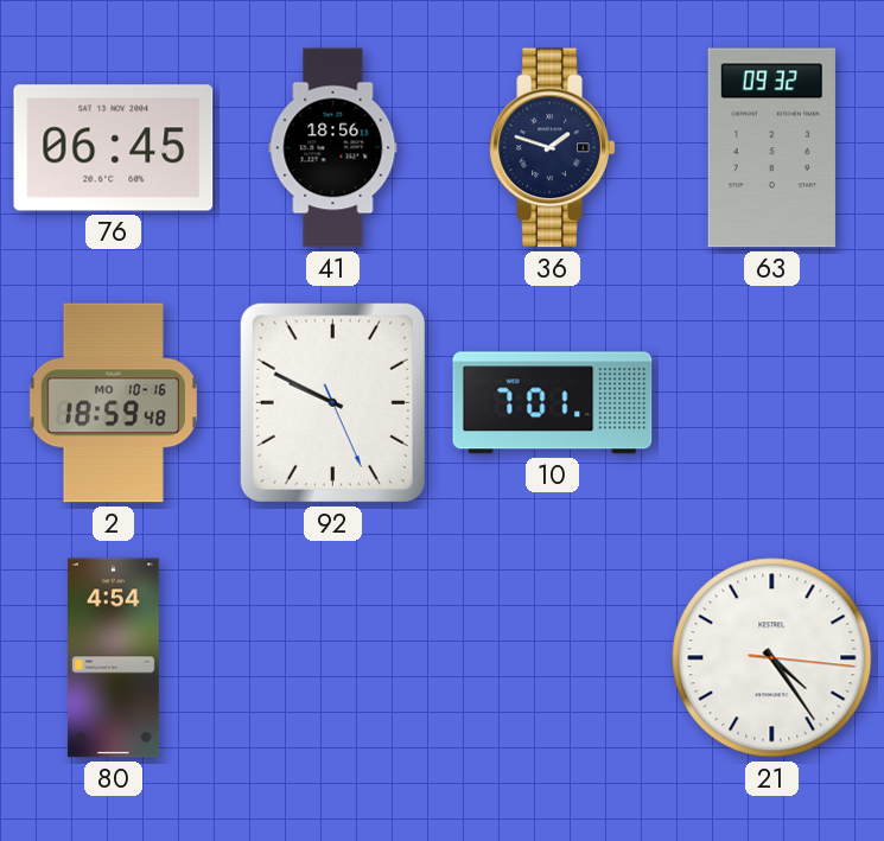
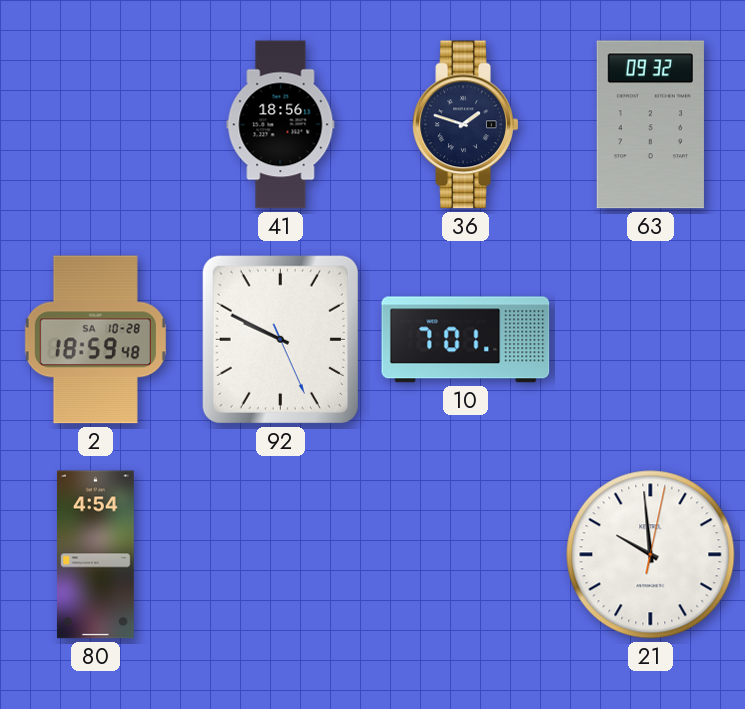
76: 06:45 -> none
2 date: MO 10-16 -> SA 10-28
21: 4:24 -> 9:59
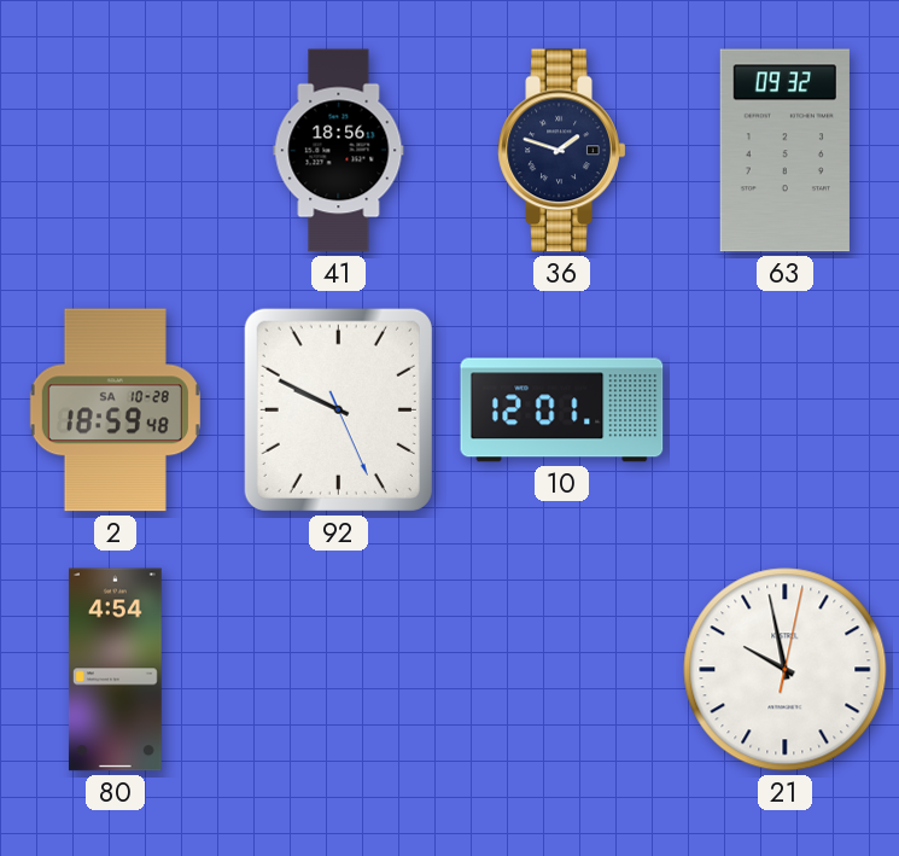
10: 7:01 -> 12:01
21: 9:59 -> 9:58
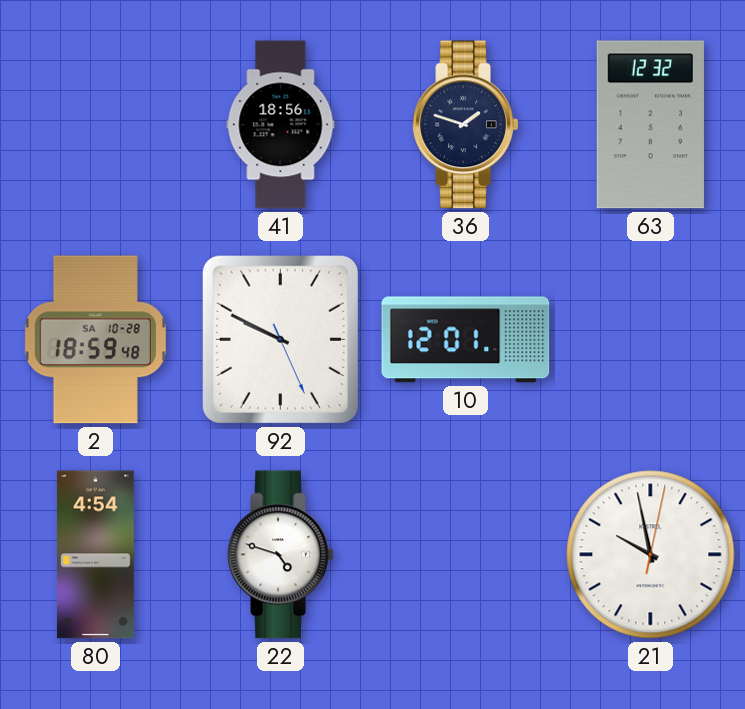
63: 09:32 -> 12:32
22: none -> 4:48
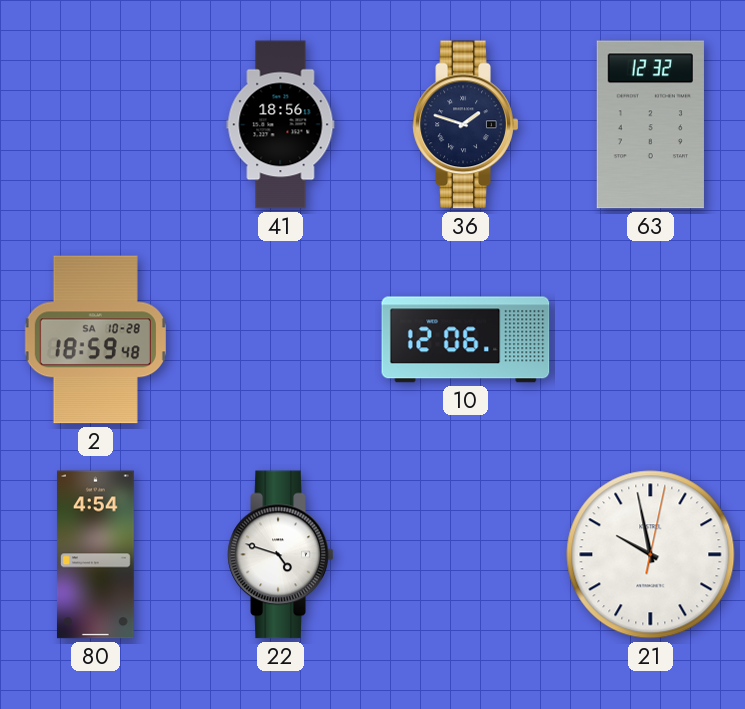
92: 9:49 -> none
10: 12:01 -> 12:06
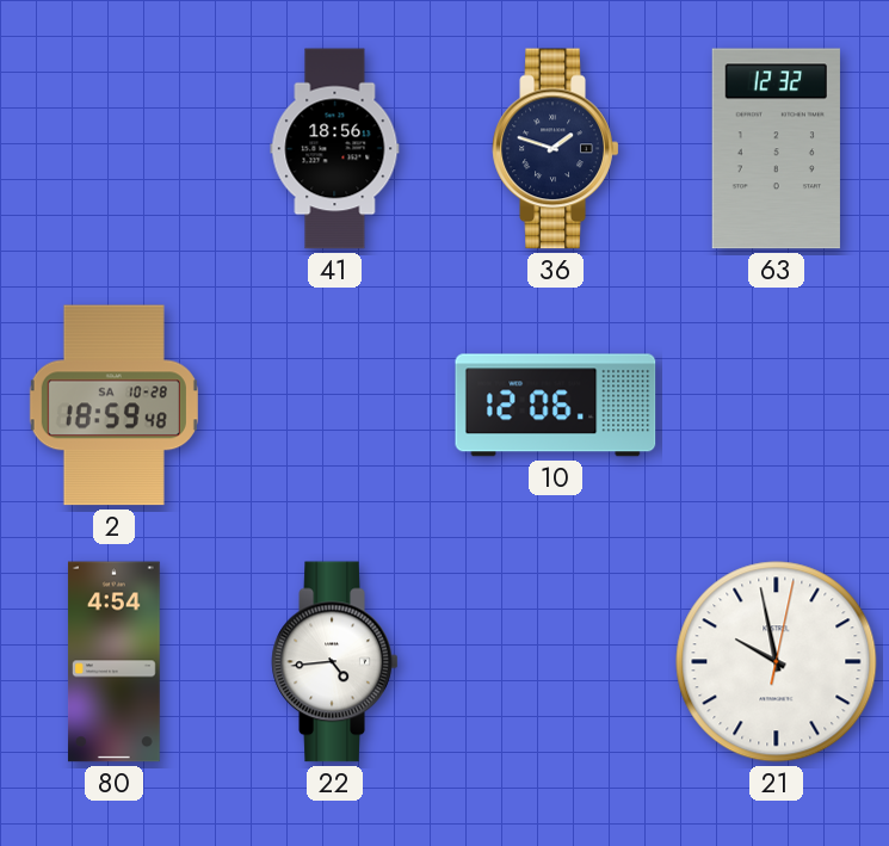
22: 4:48 -> 4:44
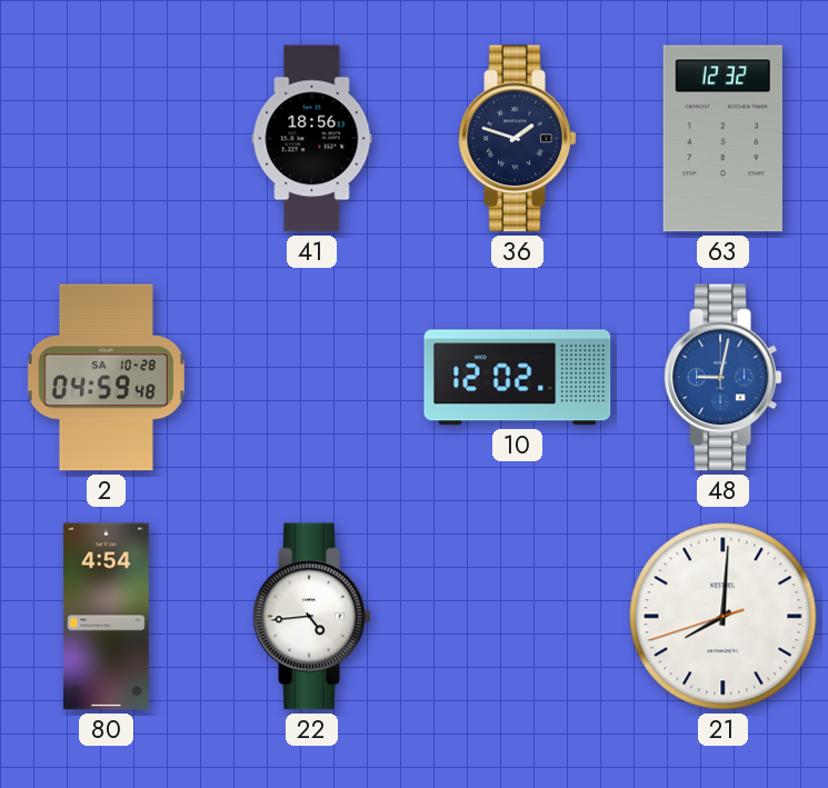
2: 18:59 -> 04:59
10: 12:06 -> 12:02
48: none -> 9:02
21: 9:58 -> 8:00
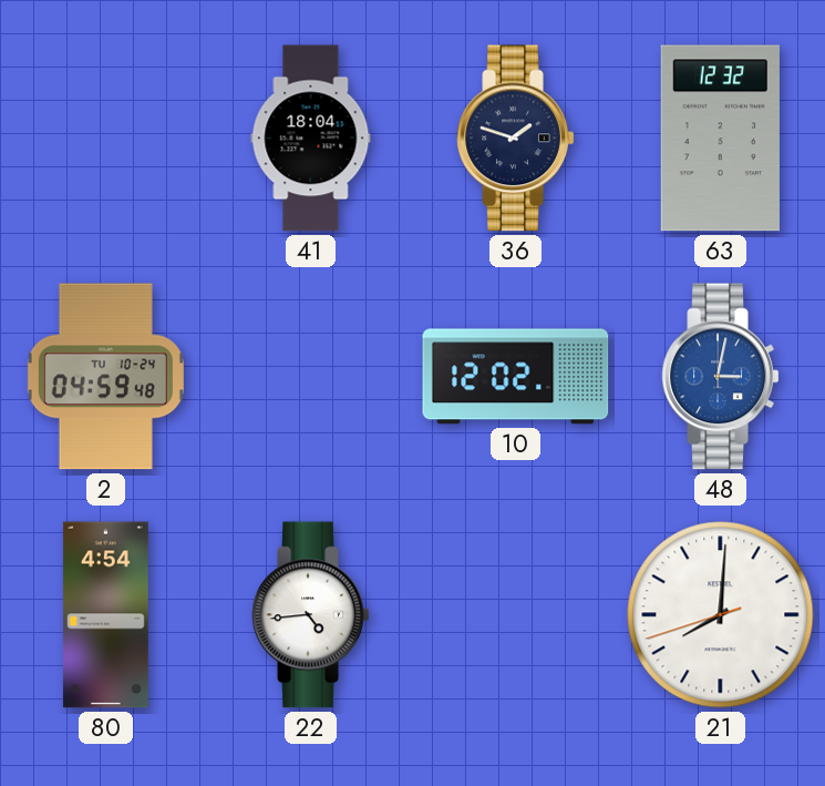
41: 18:56 -> 18:04
2 date: SA 10-28 -> TU 10-24
48: 9:02 -> 3:02
